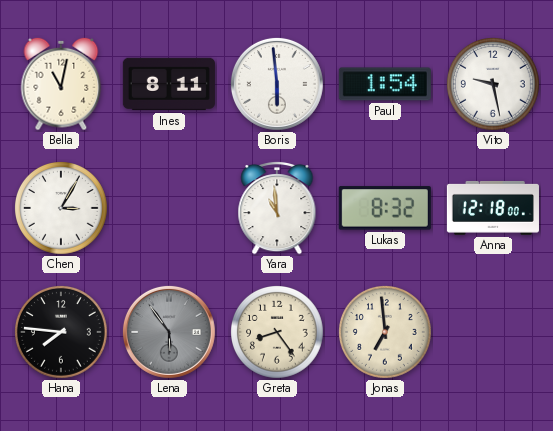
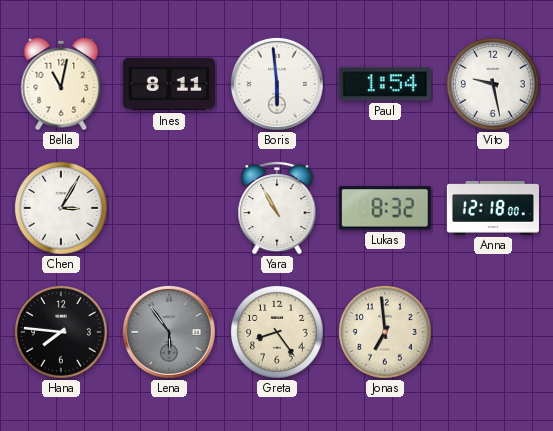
Yara: 10:59 -> 10:55
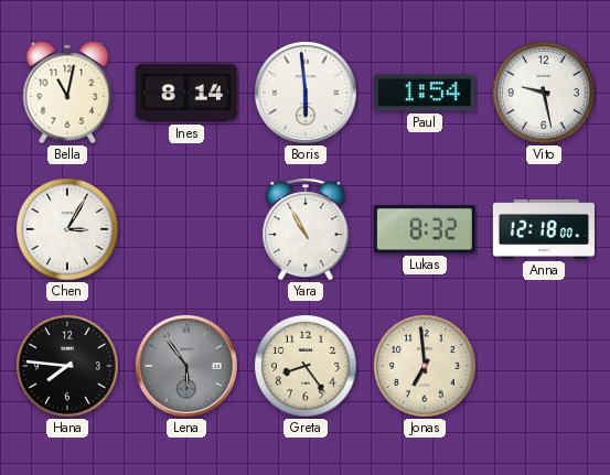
Ines: 8:11 -> 8:14
